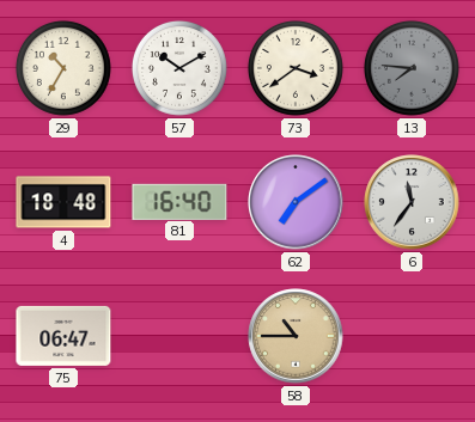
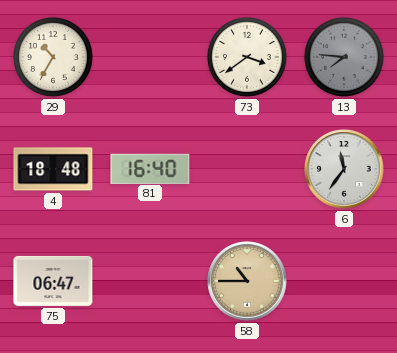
57: 10:10 -> none
62: 7:09 -> none
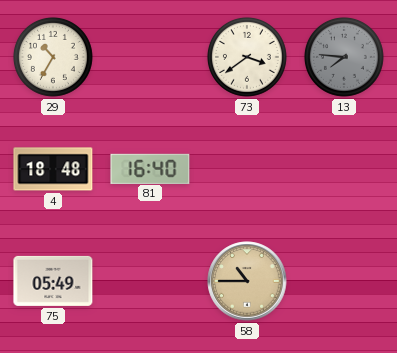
6: 11:36 -> none
75: 06:47 -> 05:49
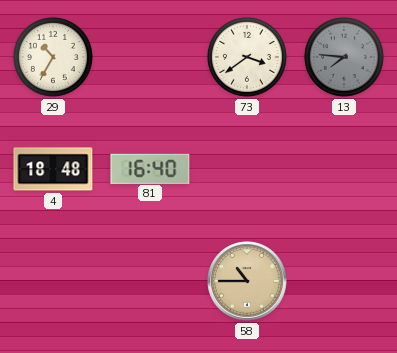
75: 05:49 -> none
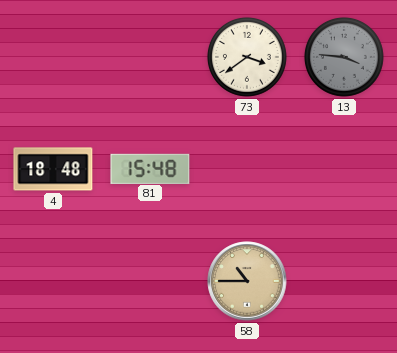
29: 10:35 -> none
13: 7:46 -> 3:46
81: 16:40 -> 15:48
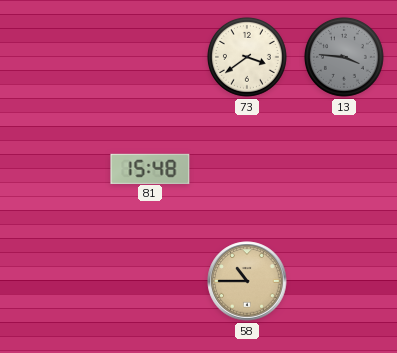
4: 18:48 -> none
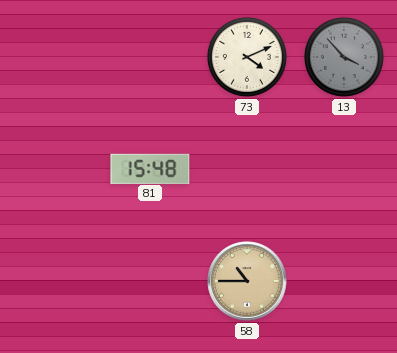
73: 3:39 -> 4:11
13: 3:46 -> 3:53
